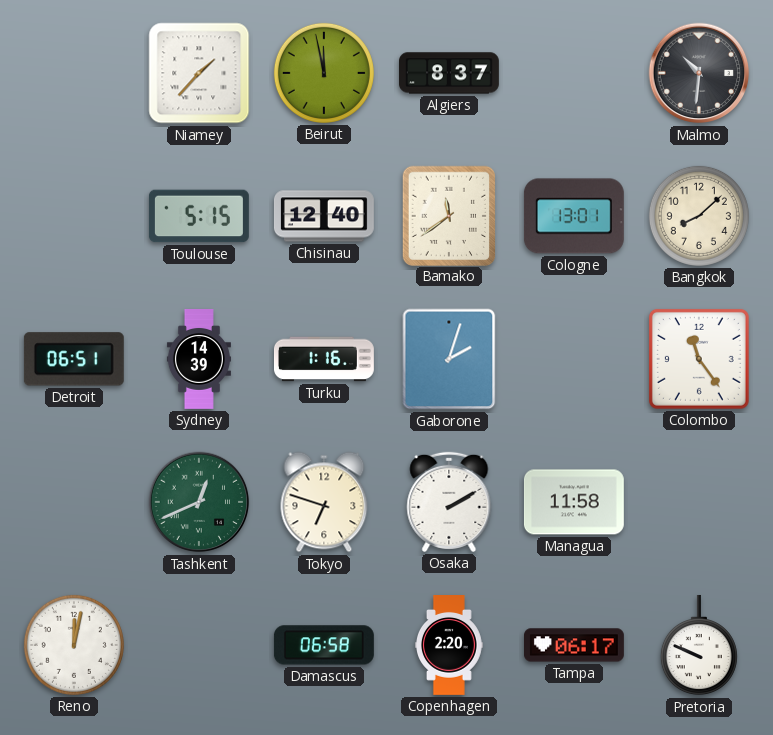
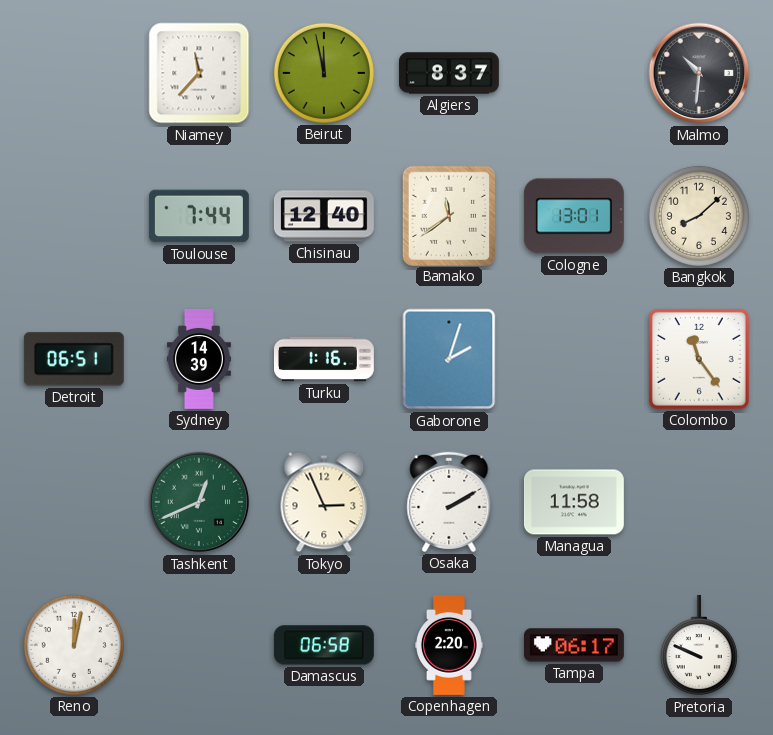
Niamey: 1:37 -> 11:37
Toulouse: 5:15 -> 7:44
Tokyo: 6:48 -> 2:56
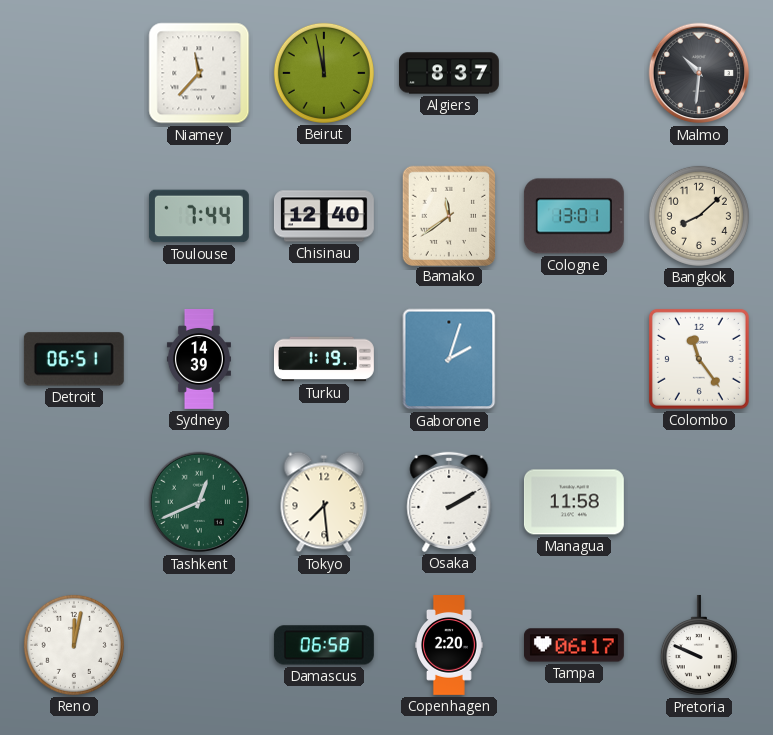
Turku: 1:16 -> 1:19
Tokyo: 2:56 -> 7:29
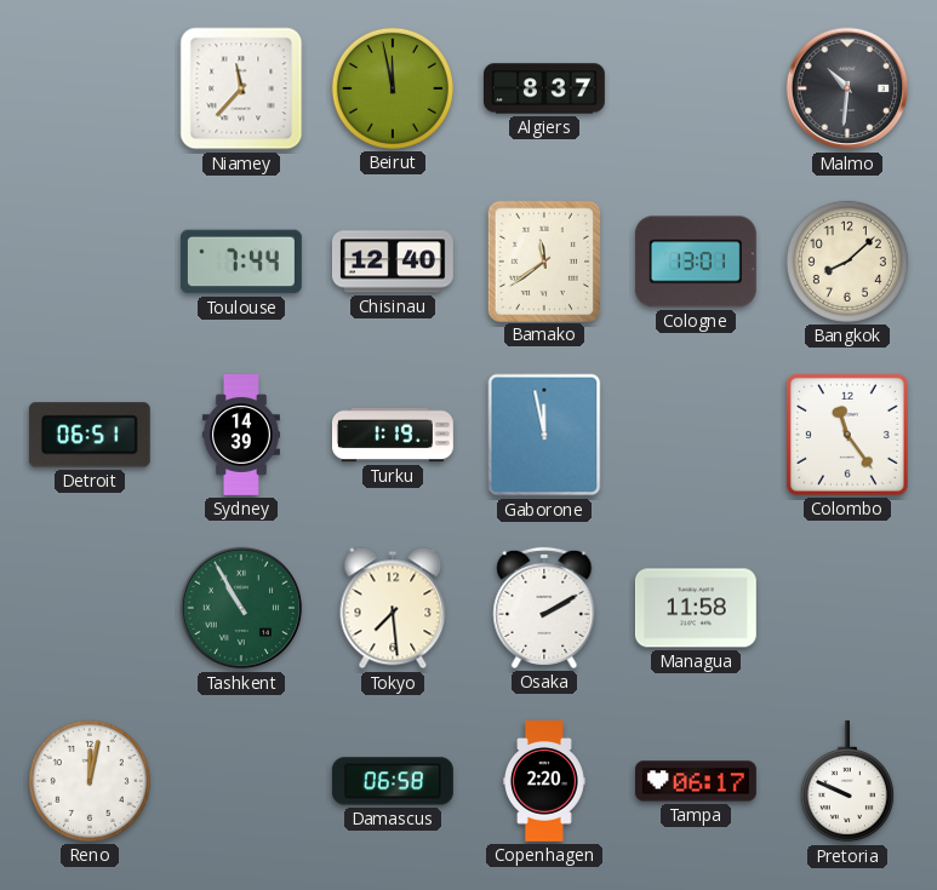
Gaborone: 2:03 -> 11:58
Tashkent: 12:41 -> 10:55
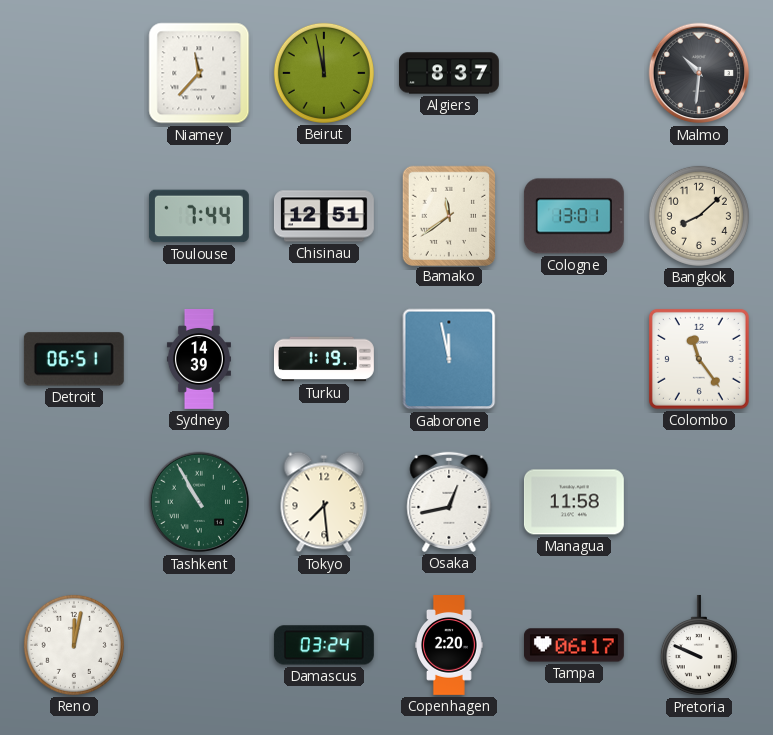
Chisinau: 12:40 -> 12:51
Osaka: 2:10 -> 12:43
Damascus: 06:58 -> 03:24
